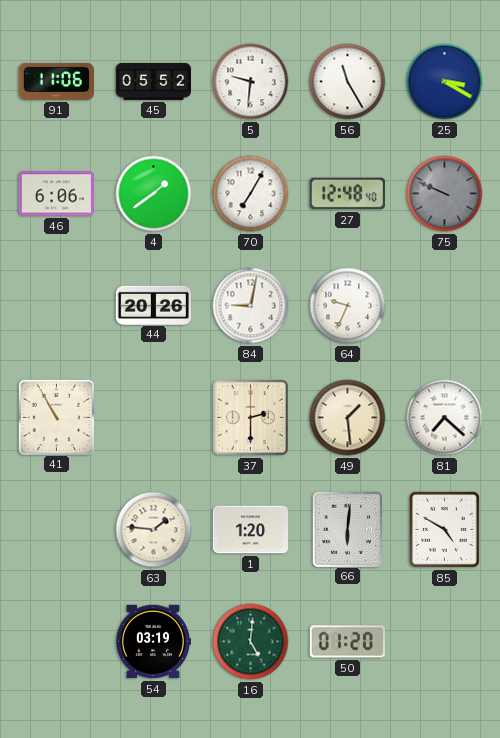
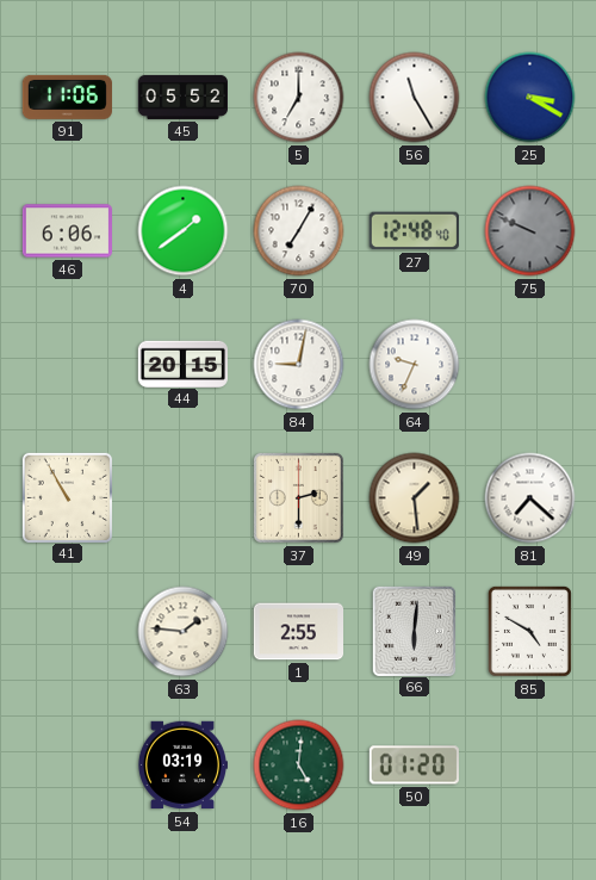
5: 9:31 -> 7:00
44: 20:26 -> 20:15
1: 1:20 -> 2:55
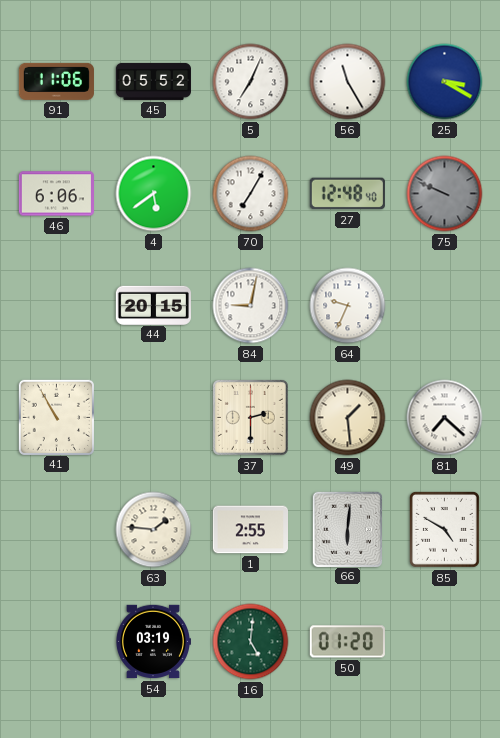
5: 7:00 -> 7:04
4: 1:39 -> 5:39
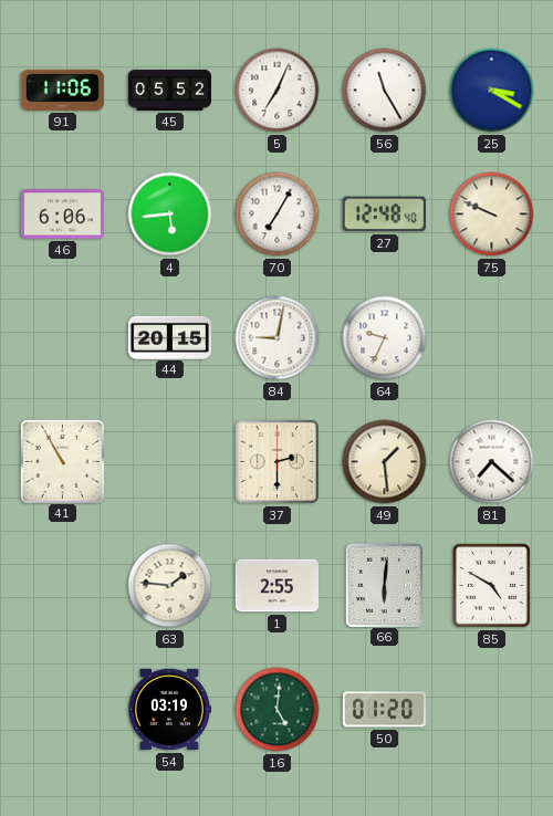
4: 5:39 -> 5:44
75 dial: grey -> cream
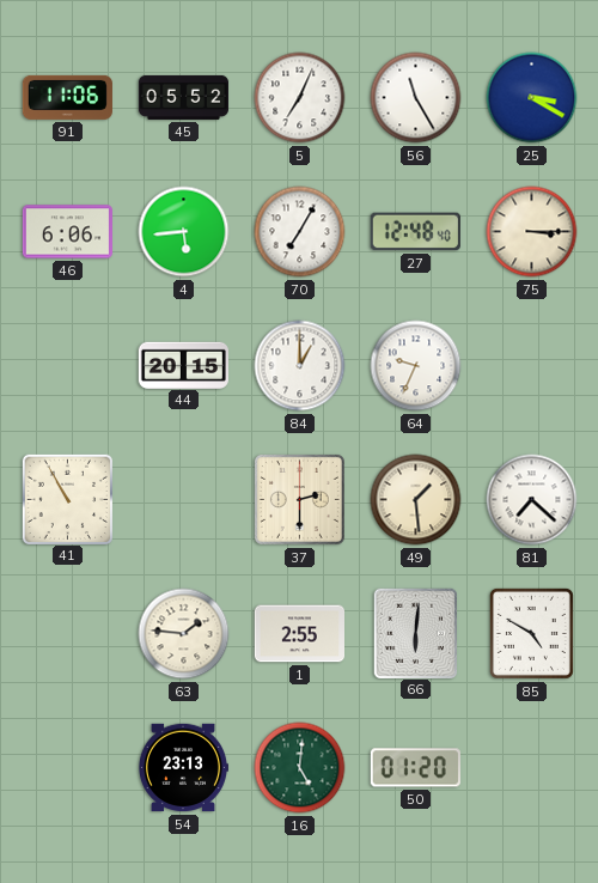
75: 9:49 -> 3:15
84: 9:02 -> 1:00
54: 03:19 -> 23:13
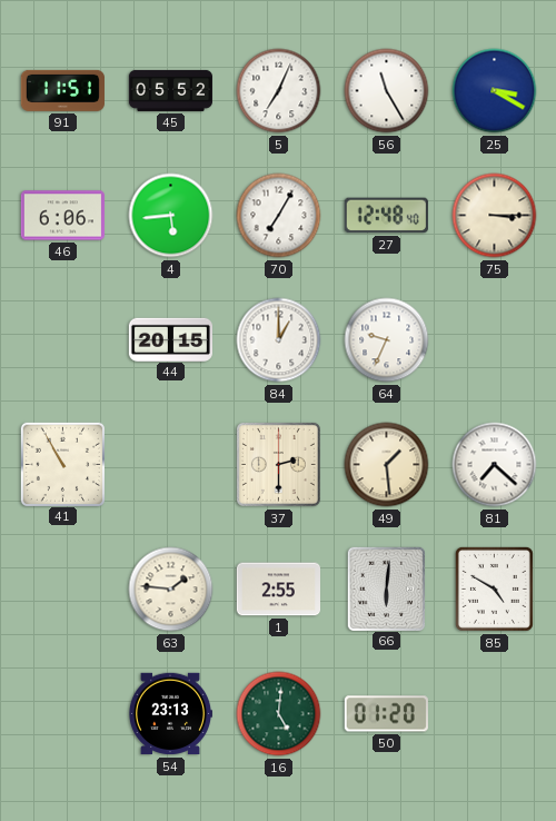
91: 11:06 -> 11:51
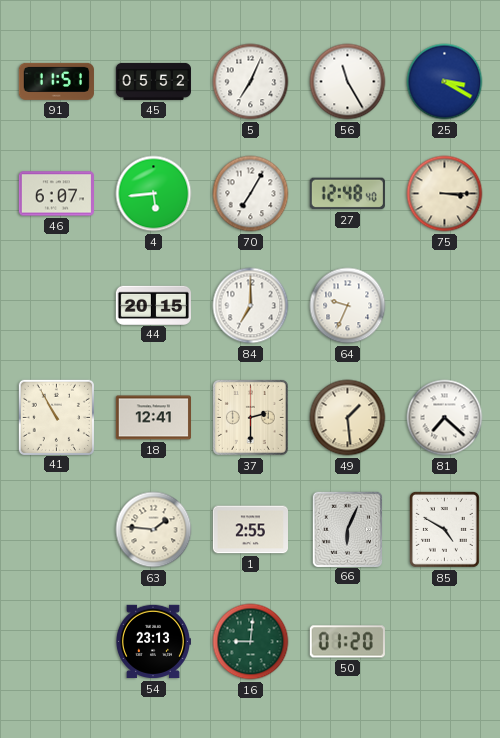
46: 6:06 -> 6:07
84: 1:00 -> 7:00
18: none -> 12:41
66: 6:01 -> 6:04
16: 5:01 -> 9:01
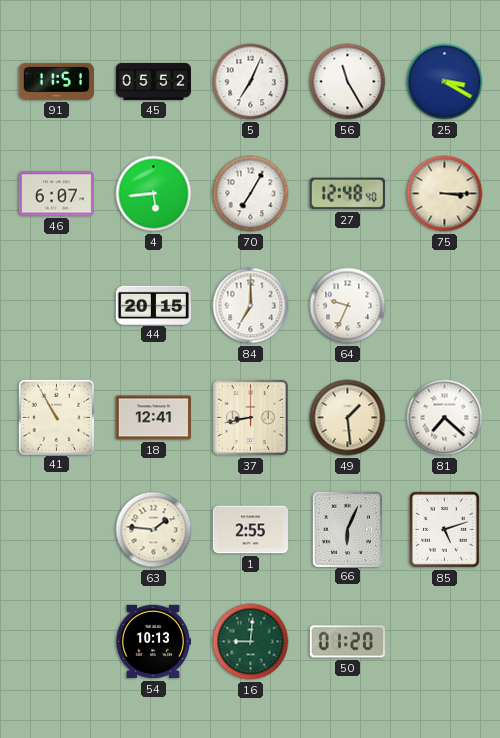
37: 2:30 -> 8:43
85: 4:50 -> 5:12
54: 23:13 -> 10:13
